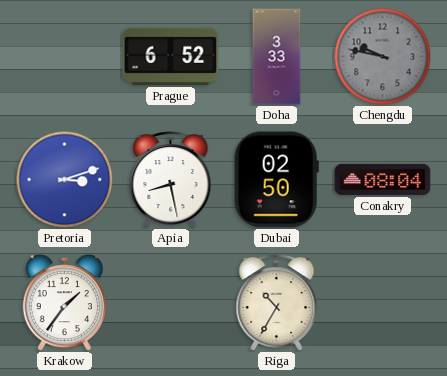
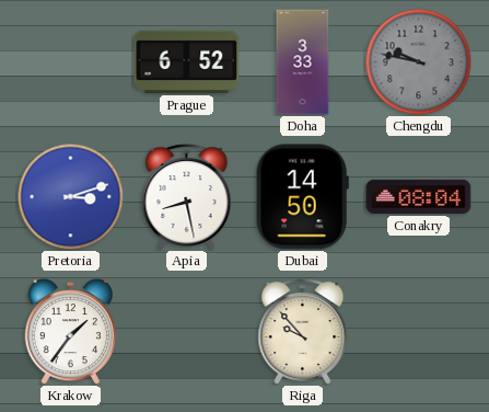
Dubai: 02:50 -> 14:50
Riga: 10:35 -> 9:53
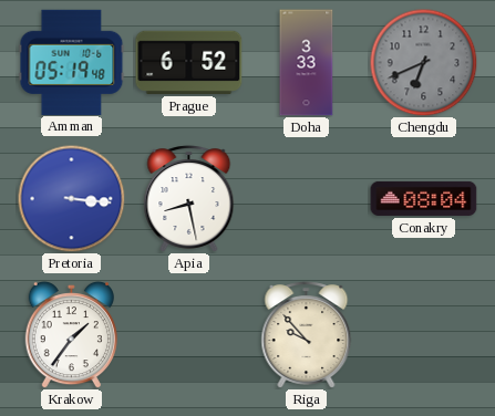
Amman: none -> 05:19
Chengdu: 9:47 -> 6:41
Pretoria: 3:12 -> 3:16
Dubai: 14:50 -> none
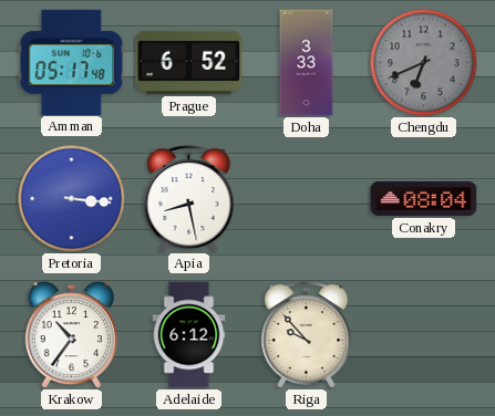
Amman: 05:19 -> 05:17
Krakow: 1:36 -> 10:36
Adelaide: none -> 6:12
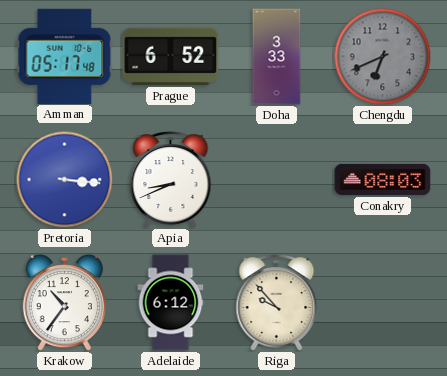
Apia: 8:28 -> 8:41
Conakry: 08:04 -> 08:03
